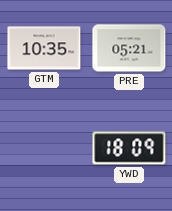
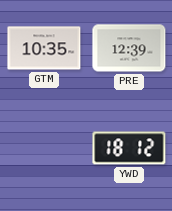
PRE: 05:21 -> 12:39
YWD: 18:09 -> 18:12
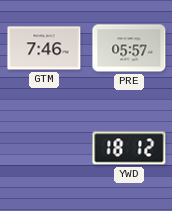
GTM: 10:35 -> 7:46
PRE: 12:39 -> 05:57
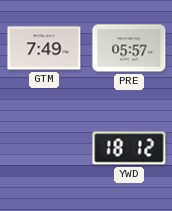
GTM: 7:46 -> 7:49
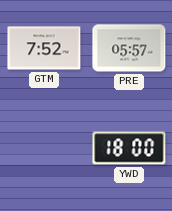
GTM: 7:49 -> 7:52
YWD: 18:12 -> 18:00
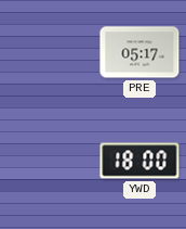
GTM: 7:52 -> none
PRE: 05:57 -> 05:17
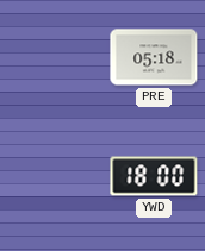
PRE: 05:17 -> 05:18
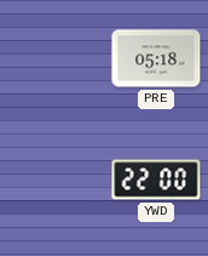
YWD: 18:00 -> 22:00
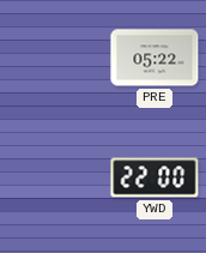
PRE: 05:18 -> 05:22
